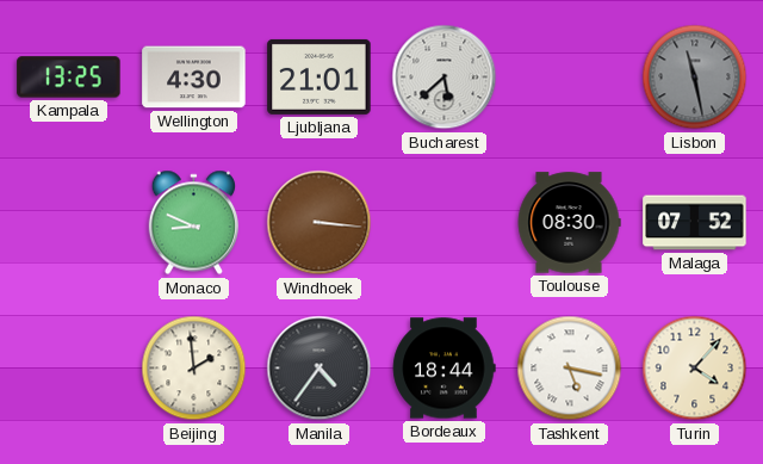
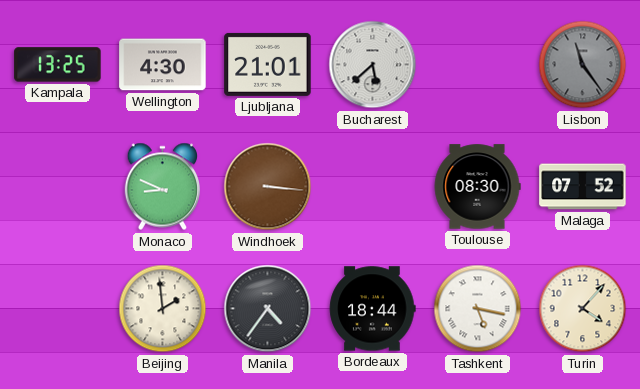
Lisbon: 11:28 -> 11:24
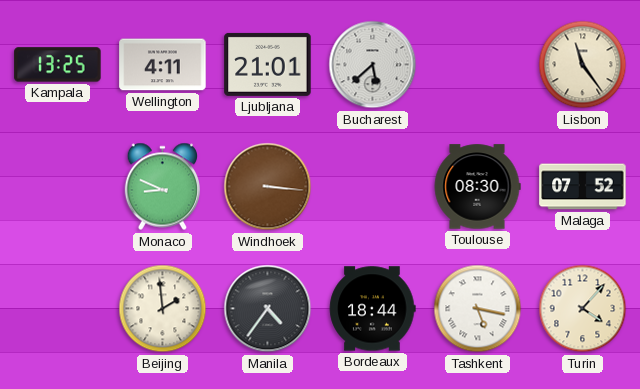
Wellington: 4:30 -> 4:11
Lisbon dial: grey -> cream
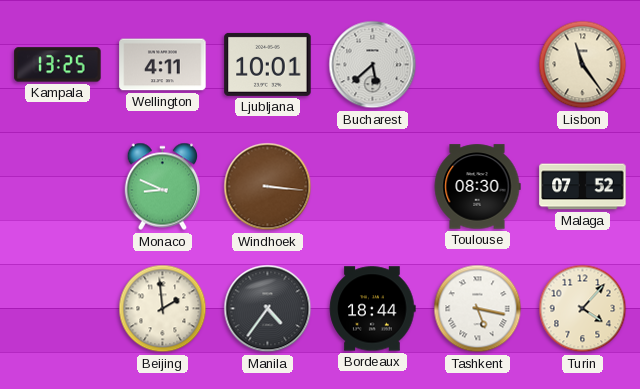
Ljubljana: 21:01 -> 10:01
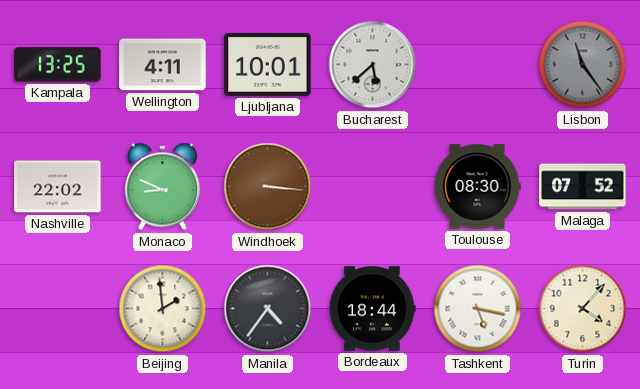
Lisbon dial: cream -> grey
Nashville: none -> 22:02
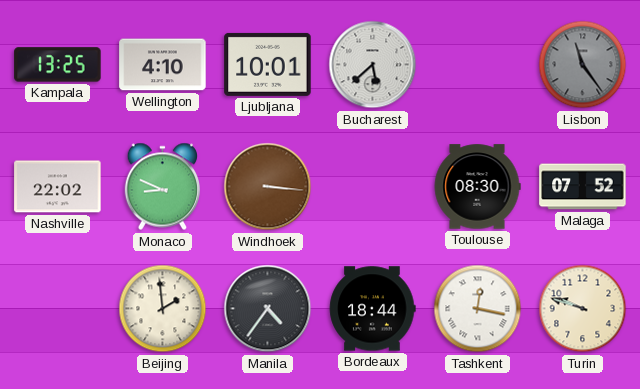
Wellington: 4:11 -> 4:10
Tashkent: 5:17 -> 12:17
Turin: 4:07 -> 9:48
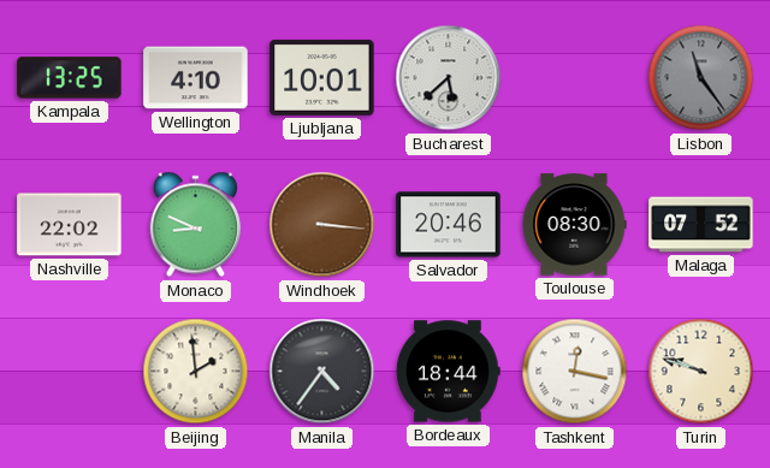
Salvador: none -> 20:46
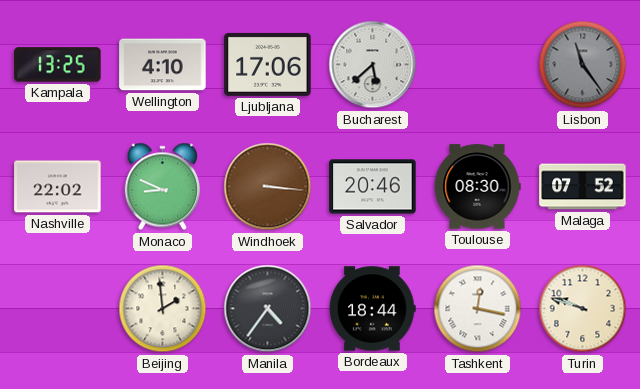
Ljubljana: 10:01 -> 17:06
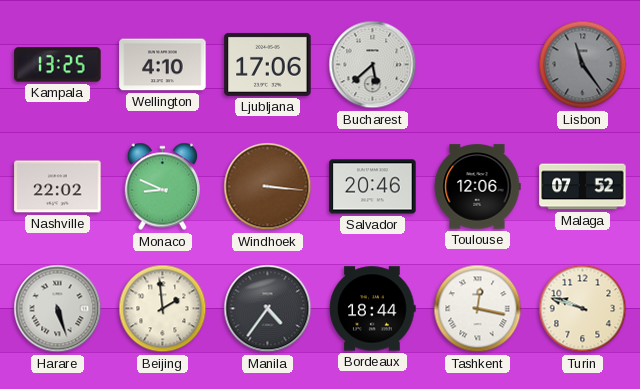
Toulouse: 08:30 -> 12:06
Harare: none -> 5:27
